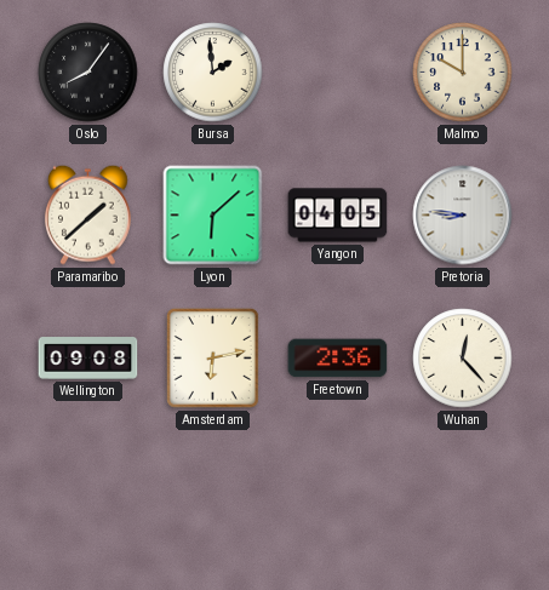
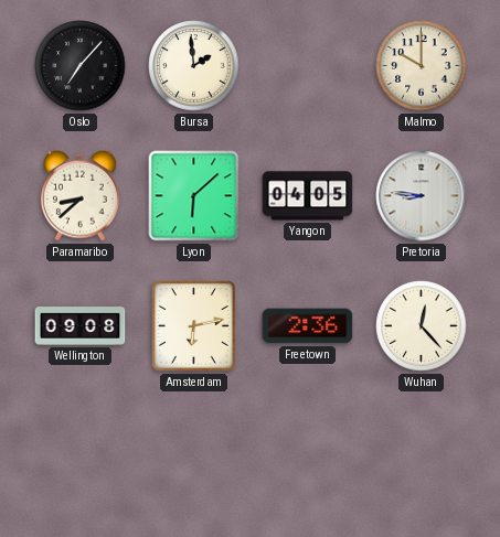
Oslo: 8:06 -> 7:07
Paramaribo: 1:38 -> 8:38
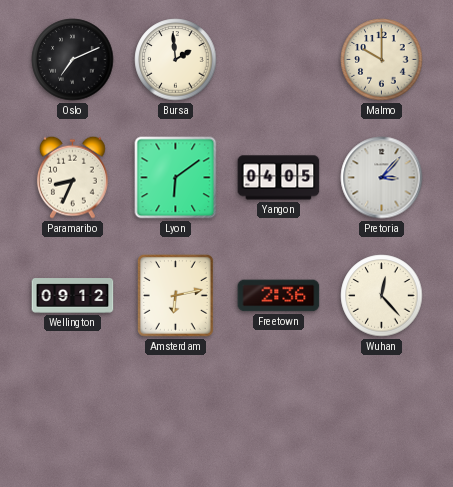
Oslo: 7:07 -> 7:11
Paramaribo: 8:38 -> 8:34
Lyon: 6:08 -> 6:09
Pretoria: 8:46 -> 3:07
Wellington: 09:08 -> 09:12
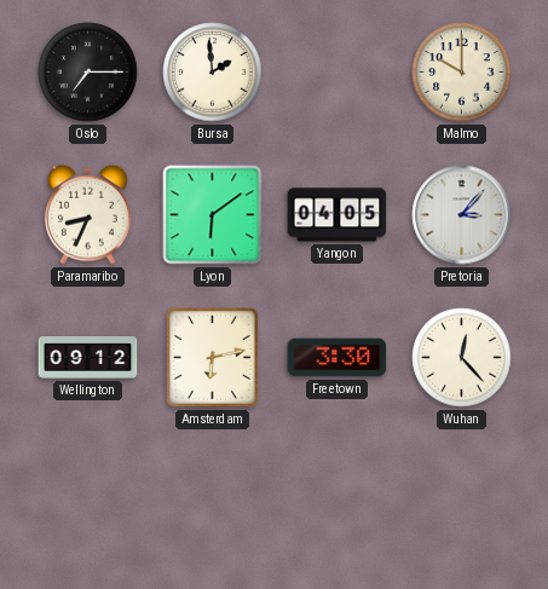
Oslo: 7:11 -> 7:15
Freetown: 2:36 -> 3:30
